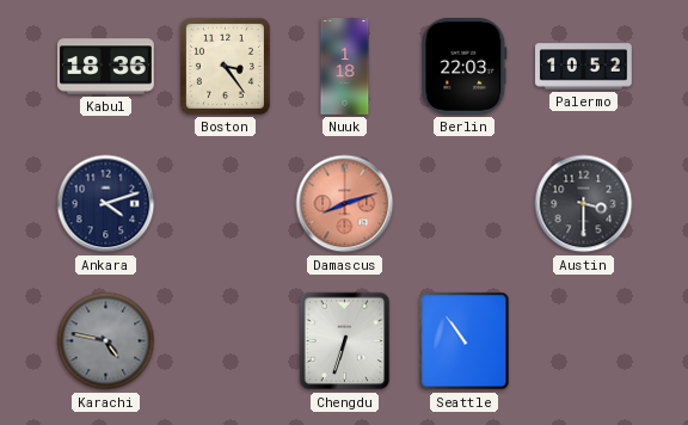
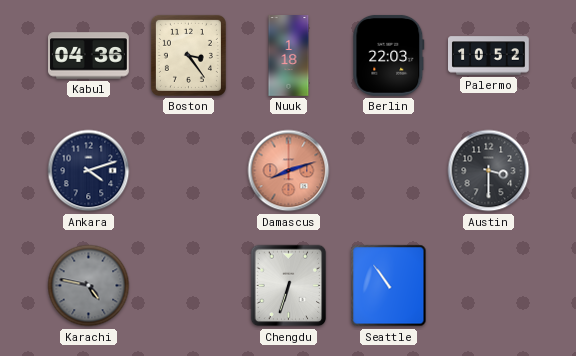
Kabul: 18:36 -> 04:36
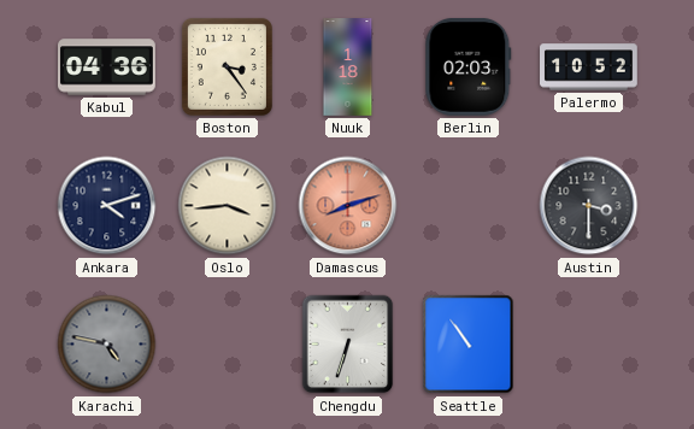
Berlin: 22:03 -> 02:03
Oslo: none -> 3:44
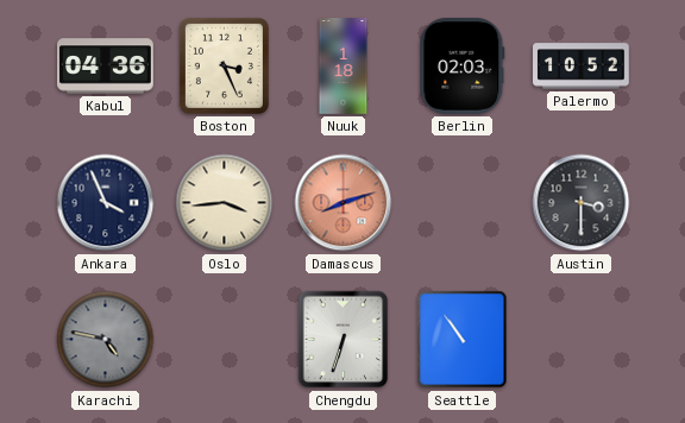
Boston: 3:24 -> 3:26
Ankara: 4:12 -> 3:56
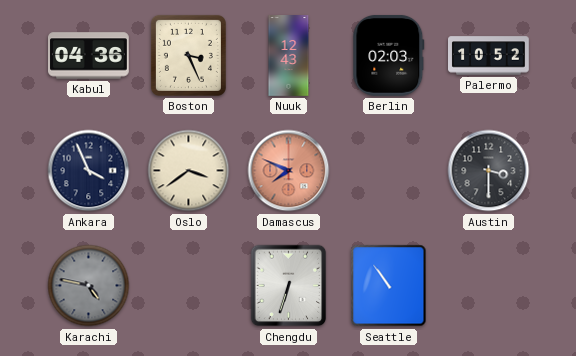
Nuuk: 1:18 -> 12:43
Oslo: 3:44 -> 3:39
Damascus: 8:12 -> 7:49
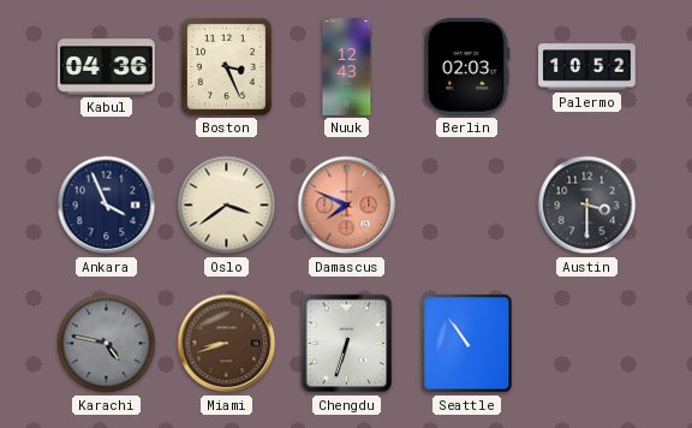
Miami: none -> 8:42
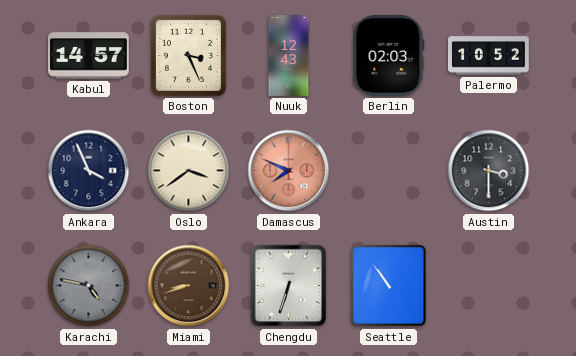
Kabul: 04:36 -> 14:57
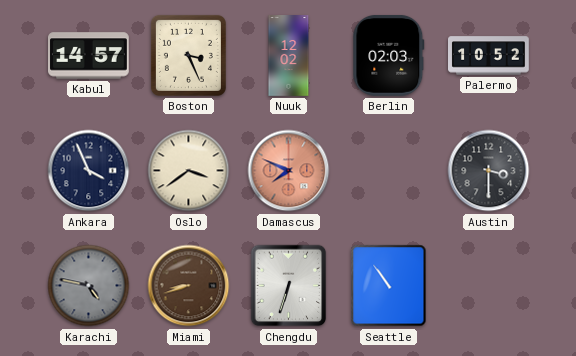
Nuuk: 12:43 -> 12:02
